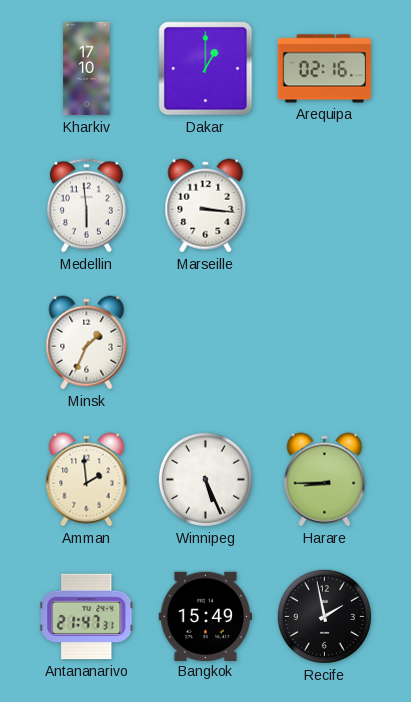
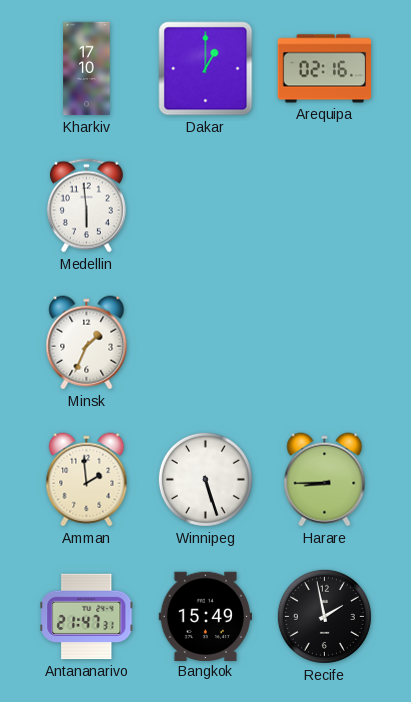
Marseille: 3:16 -> none
Winnipeg: 5:26 -> 5:27
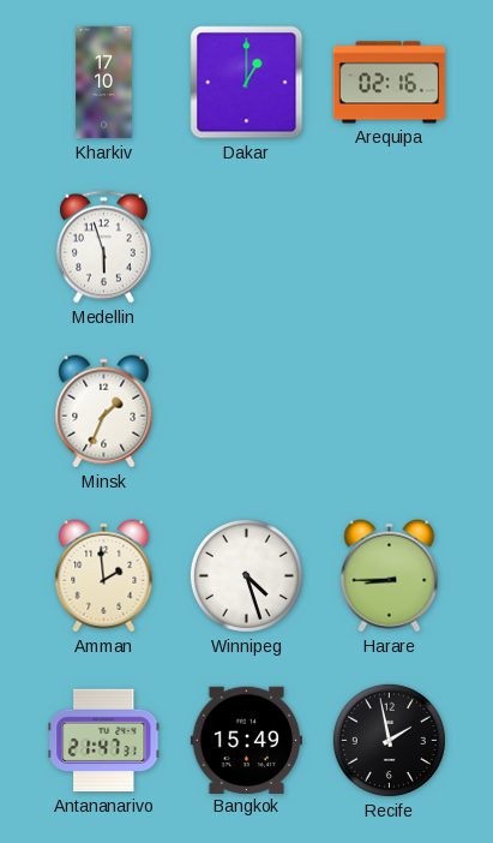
Medellin: 5:59 -> 5:57
Winnipeg: 5:27 -> 4:27
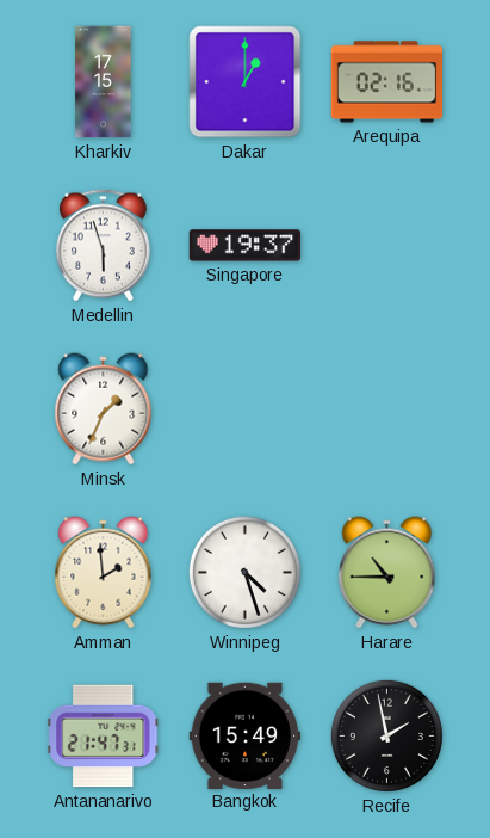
Kharkiv: 17:10 -> 17:15
Singapore: none -> 19:37
Harare: 8:45 -> 10:45
